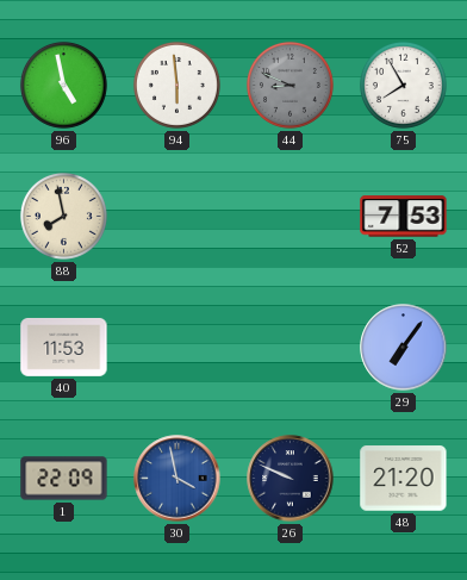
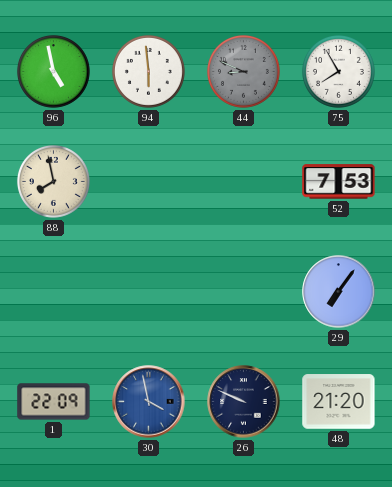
40: 11:53 -> none
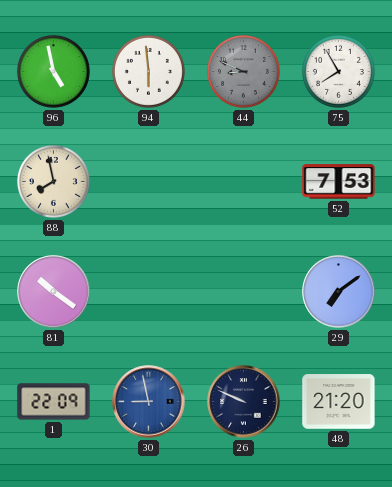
81: none -> 10:21
29: 7:06 -> 7:09
30: 3:58 -> 8:58
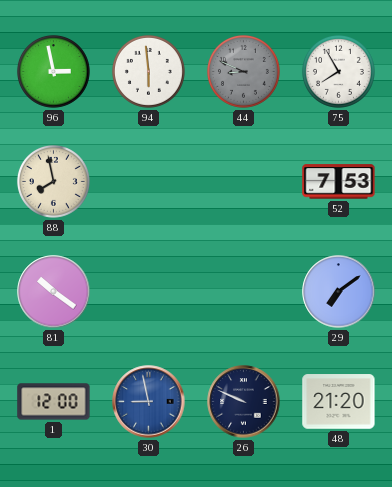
96: 4:58 -> 2:58
1: 22:09 -> 12:00
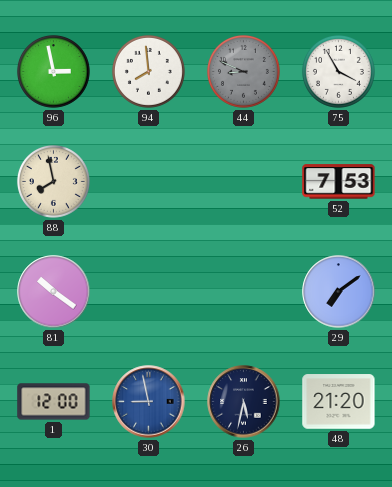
94: 5:59 -> 7:59
75: 7:55 -> 3:55
26: 9:49 -> 5:32
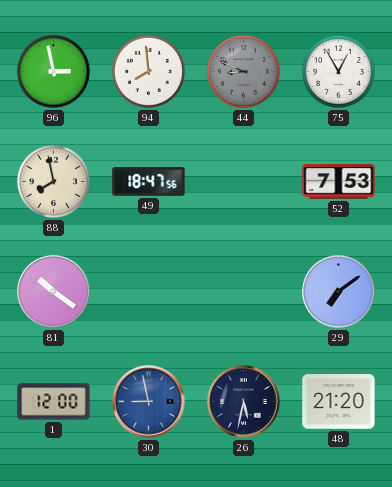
75: 3:55 -> 12:55
49: none -> 18:47
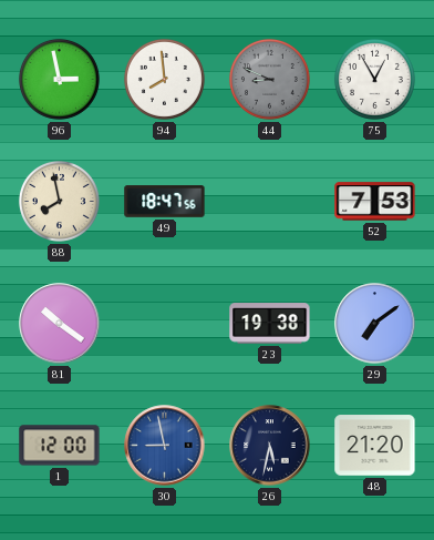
23: none -> 19:38
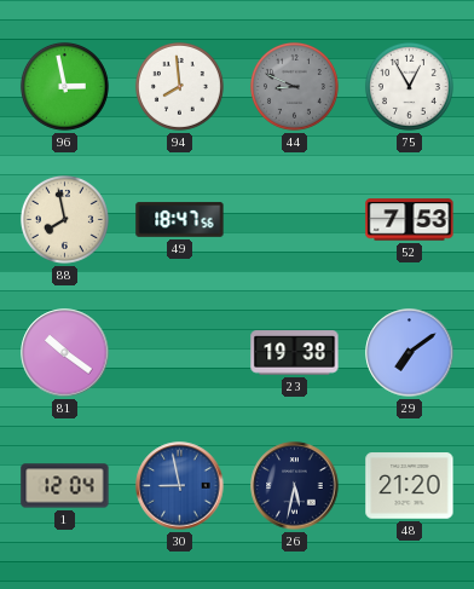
1: 12:00 -> 12:04
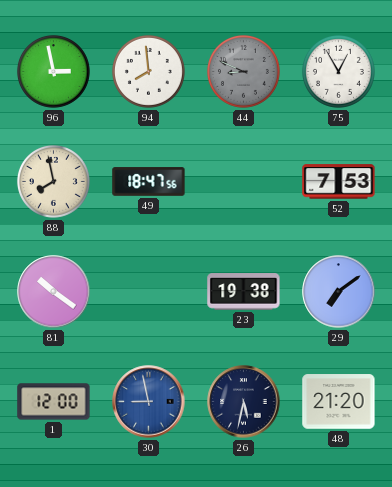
1: 12:04 -> 12:00
